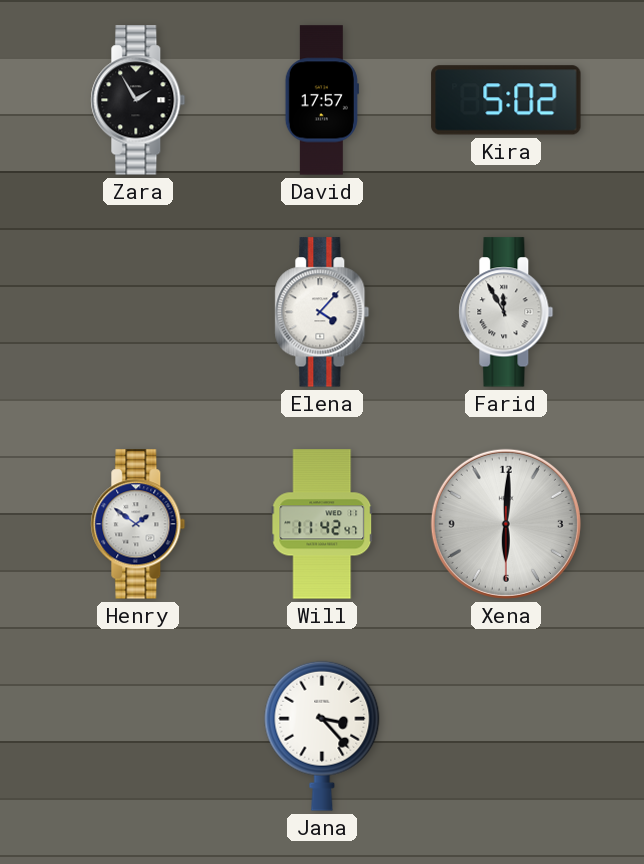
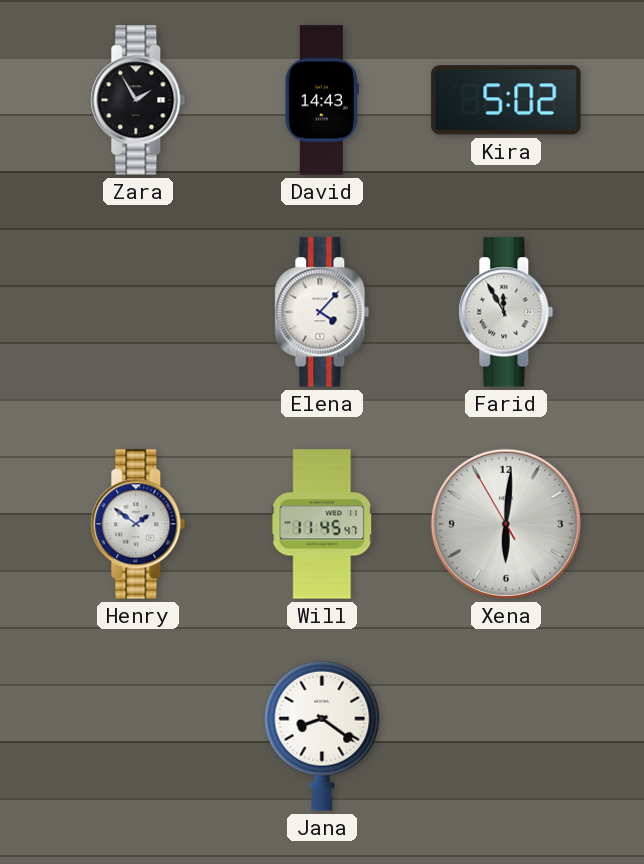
David: 17:57 -> 14:43
Will: 11:42 -> 11:45
Xena: 6:00:30 -> 6:00:55
Jana: 3:23 -> 8:21
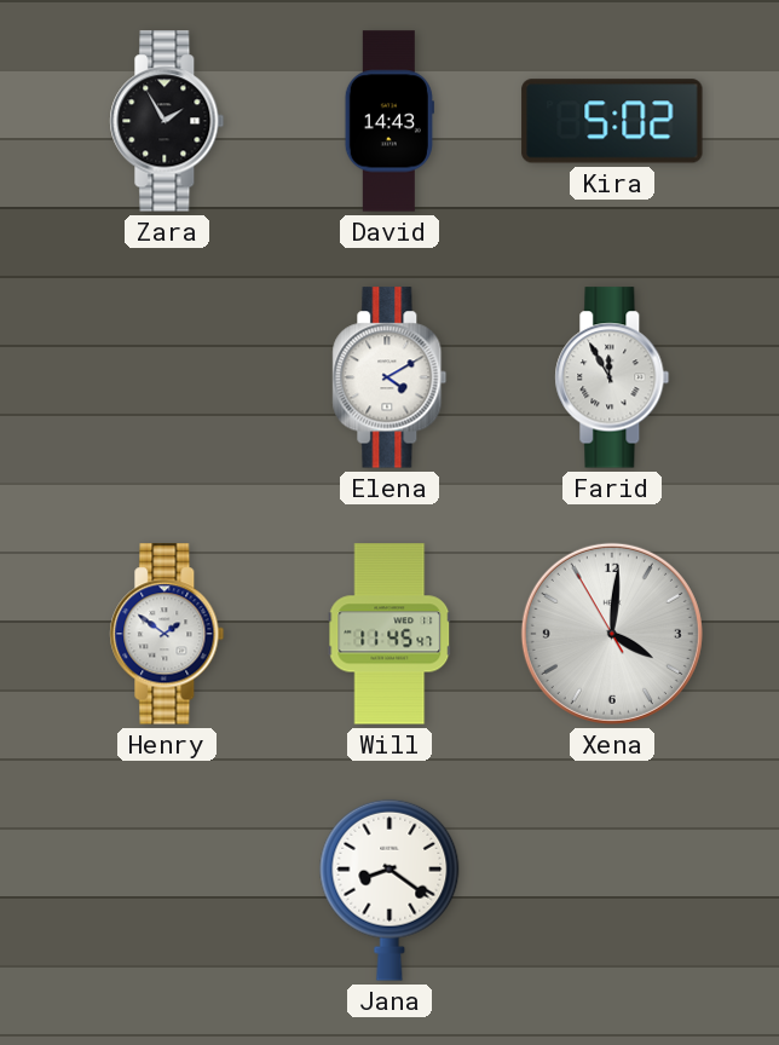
Elena: 4:07 -> 4:10
Xena: 6:00 -> 4:00
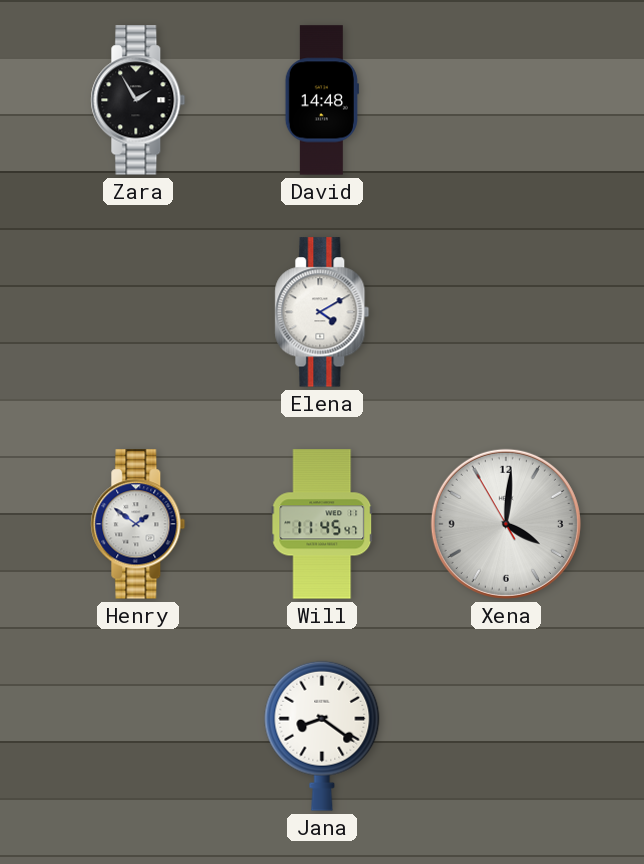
David: 14:43 -> 14:48
Kira: 5:02 -> none
Farid: 11:55 -> none
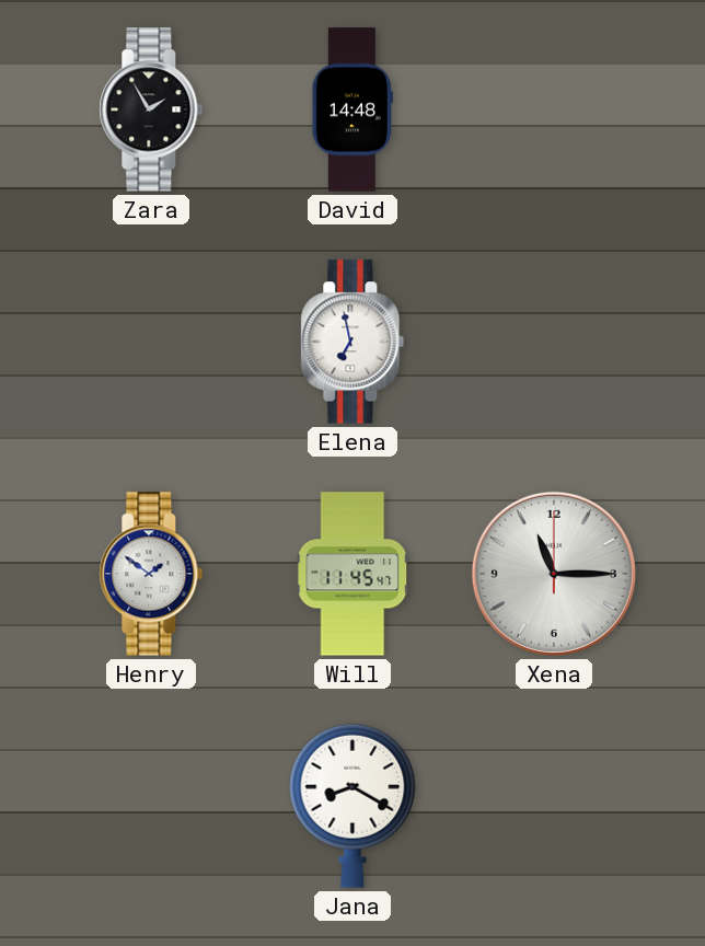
Elena: 4:10 -> 6:58
Xena: 4:00 -> 11:15
Jana: 8:21 -> 8:20
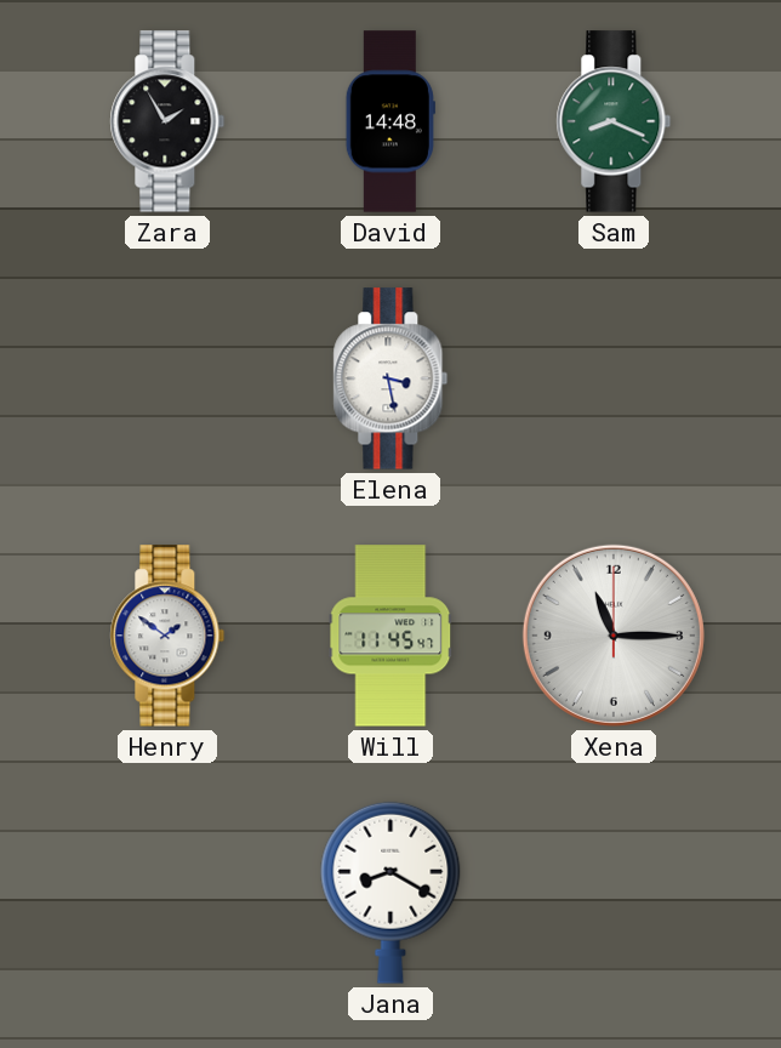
Sam: none -> 8:19
Elena: 6:58 -> 3:28
